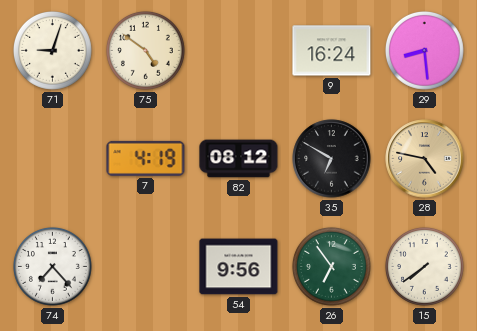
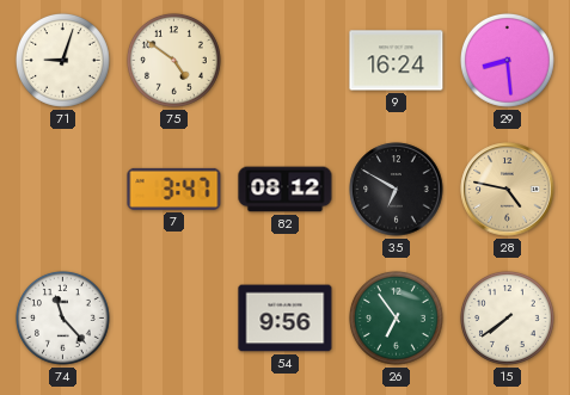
7: 4:19 -> 3:47
74: 7:23 -> 11:23
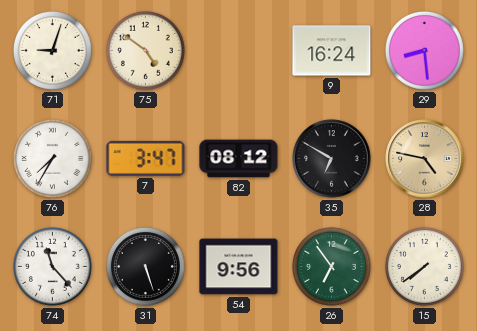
76: none -> 7:35
31: none -> 5:27
